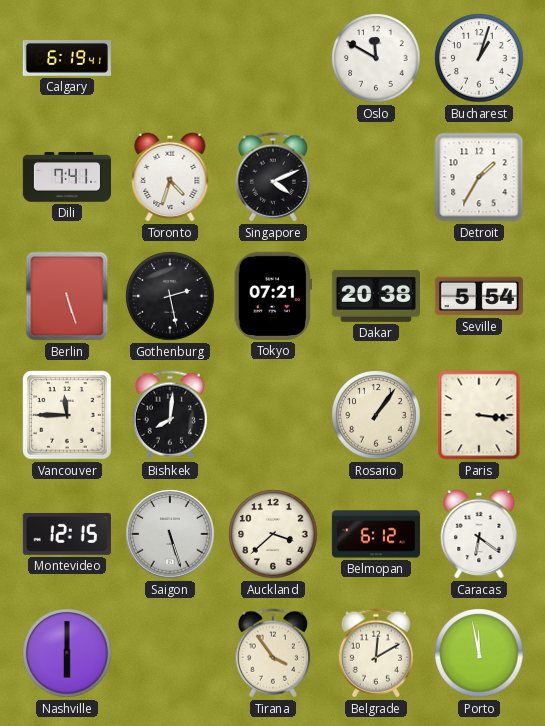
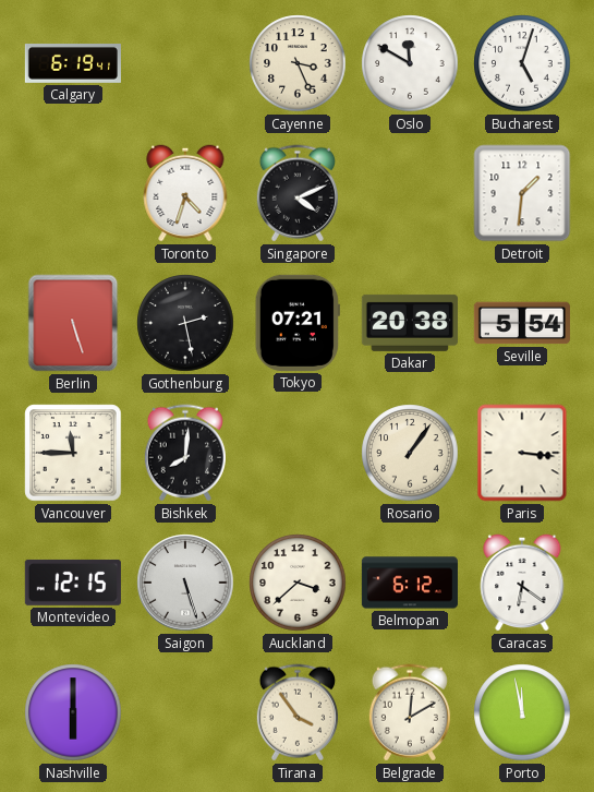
Cayenne: none -> 3:26
Bucharest: 1:03 -> 5:03
Dili: 7:41 -> none
Detroit: 1:35 -> 1:31
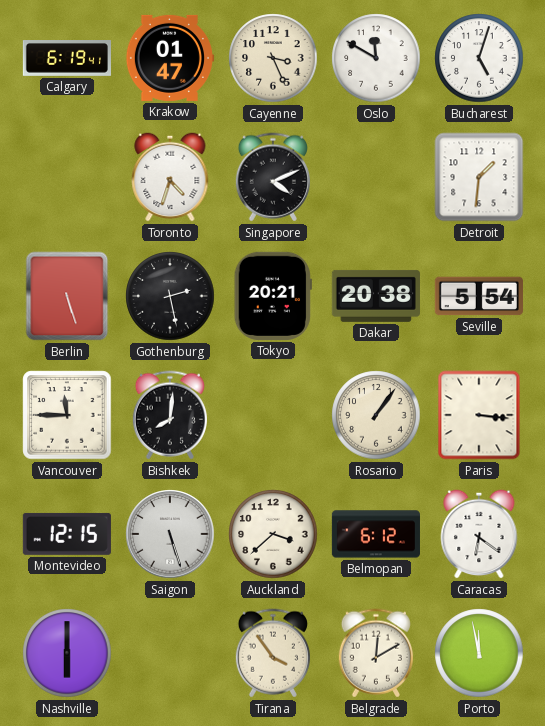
Krakow: none -> 01:47
Tokyo: 07:21 -> 20:21
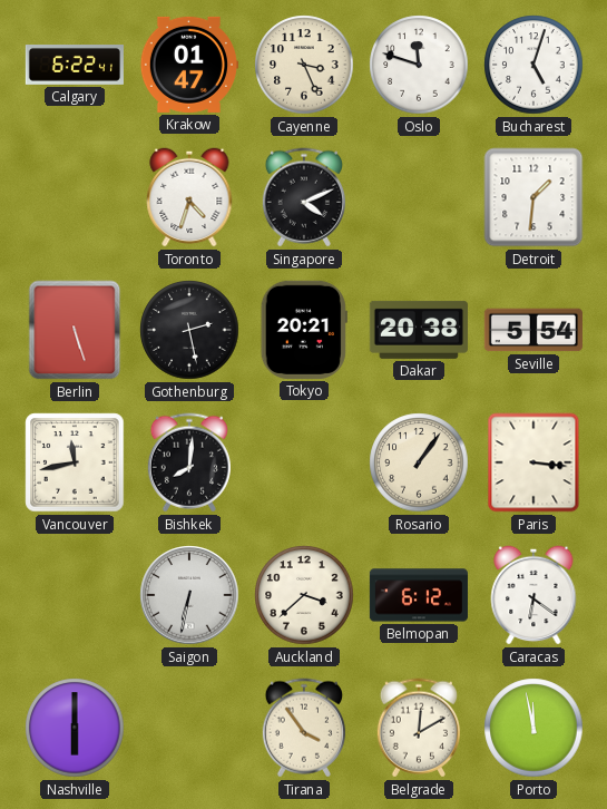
Calgary: 6:19 -> 6:22
Oslo: 11:50 -> 11:48
Vancouver: 11:45 -> 11:43
Montevideo: 12:15 -> none
Saigon: 5:27 -> 6:32
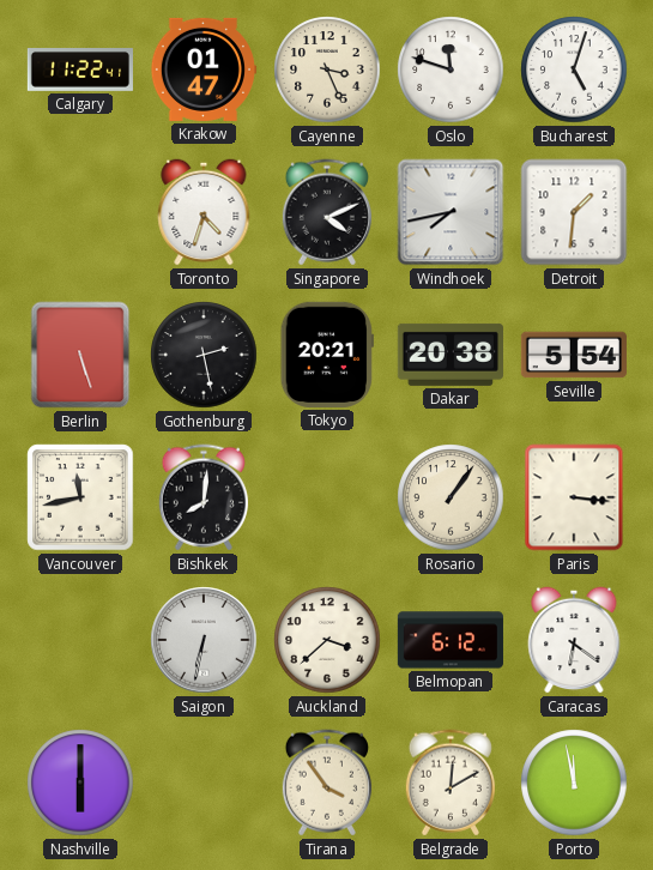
Calgary: 6:22 -> 11:22
Windhoek: none -> 7:43
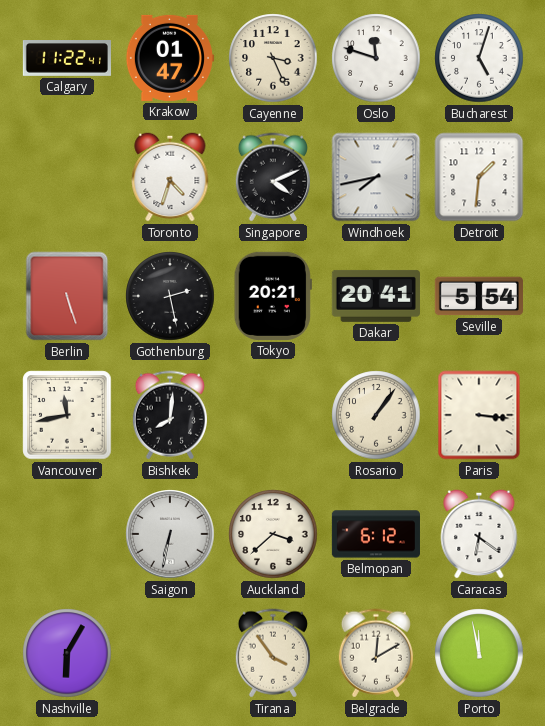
Dakar: 20:38 -> 20:41
Nashville: 6:00 -> 6:05
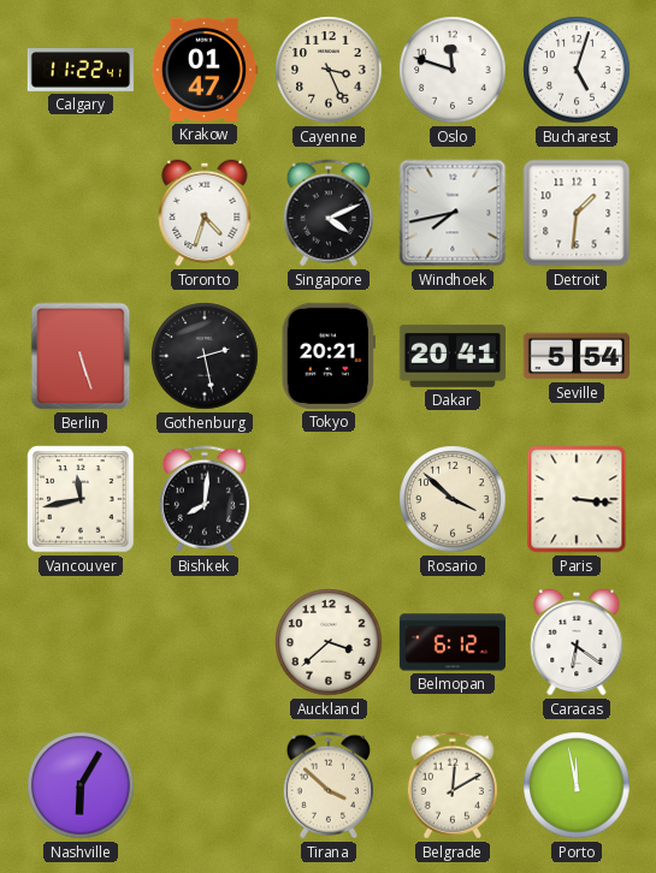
Rosario: 1:06 -> 3:52
Saigon: 6:32 -> none
Tirana: 3:54 -> 3:52
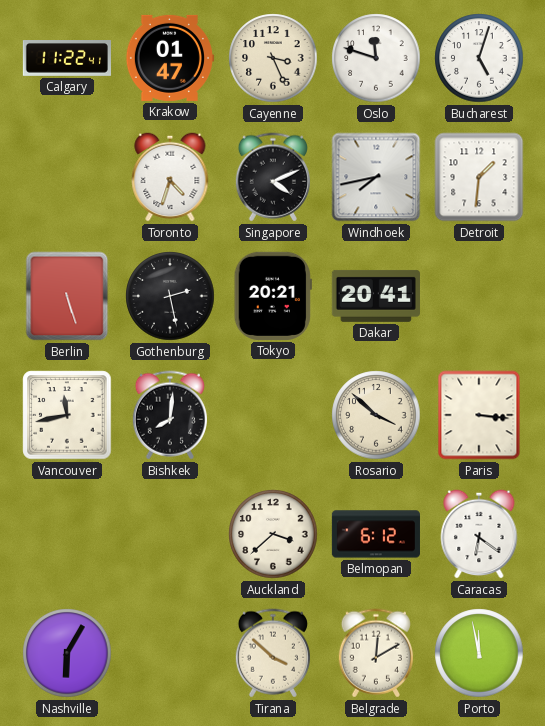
Seville: 5:54 -> none
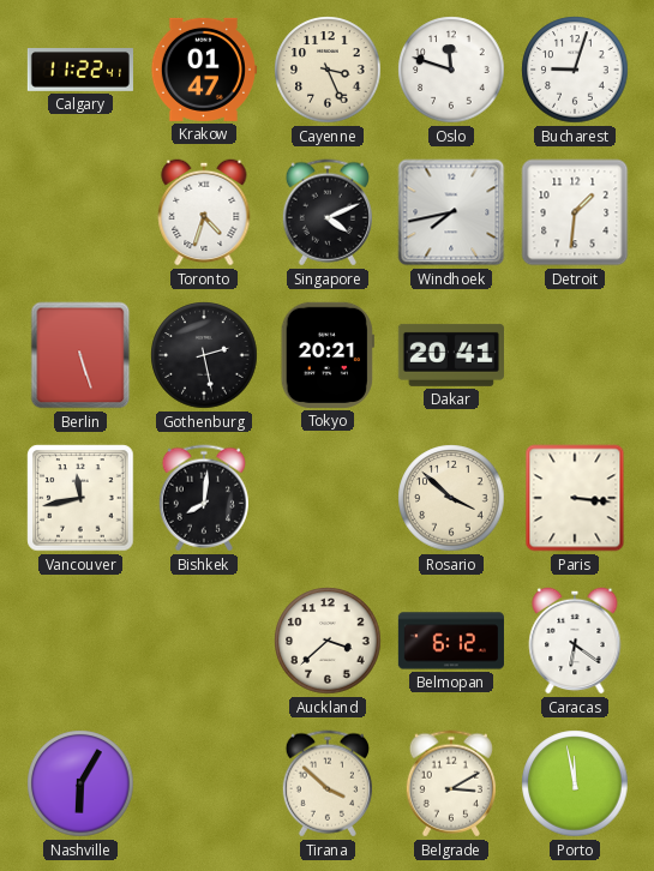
Bucharest: 5:03 -> 9:03
Belgrade: 12:10 -> 3:10
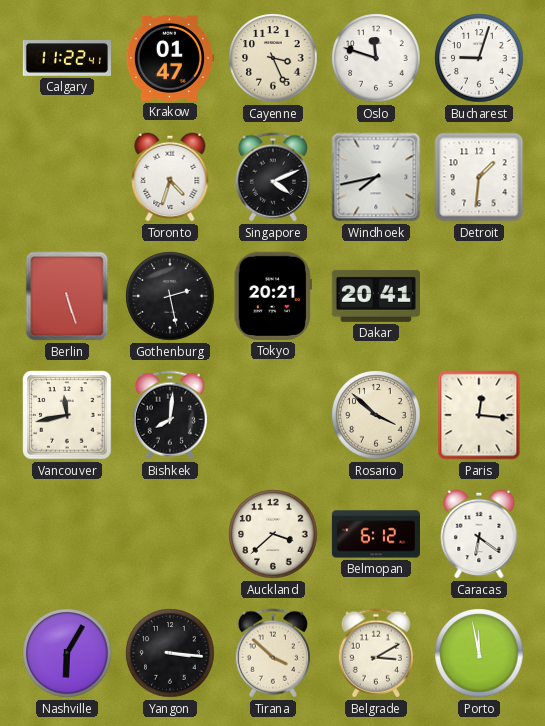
Paris: 3:16 -> 12:16
Yangon: none -> 3:16
